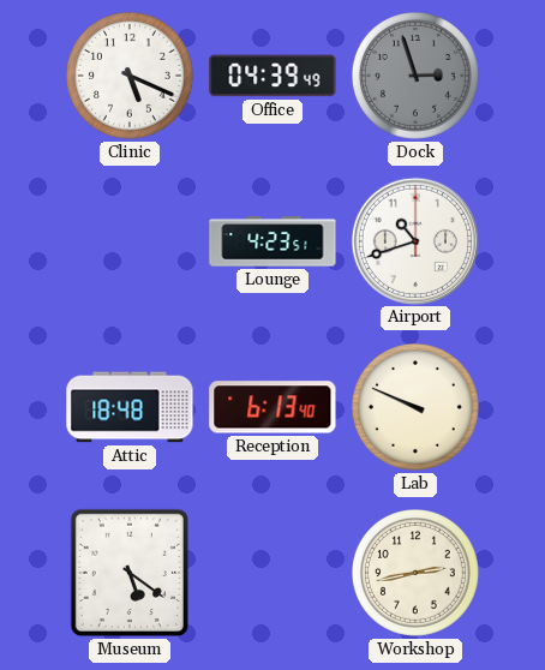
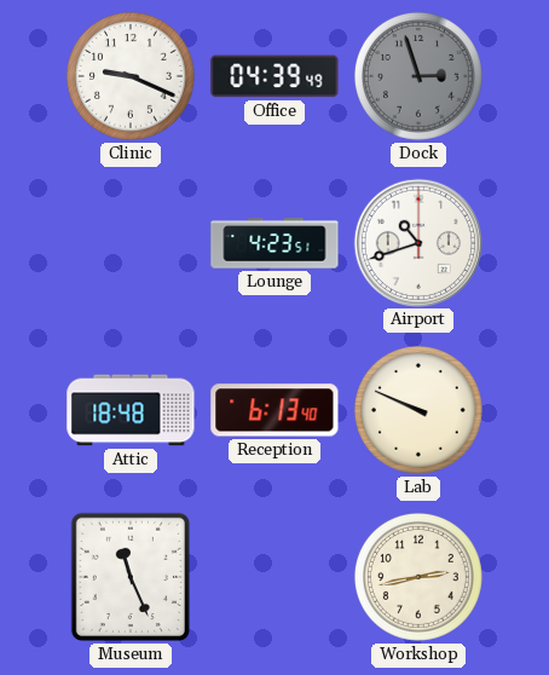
Clinic: 5:19 -> 9:19
Museum: 5:21 -> 11:26
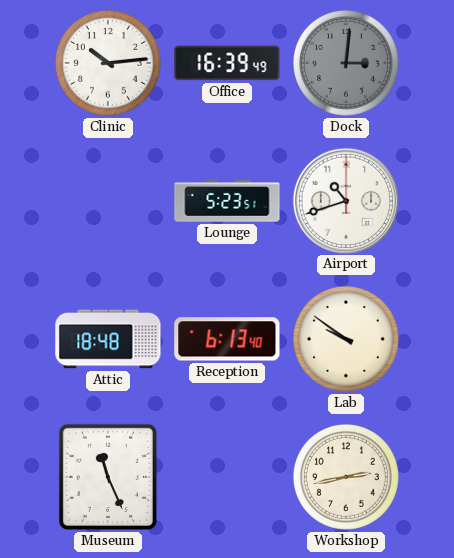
Clinic: 9:19 -> 10:14
Office: 04:39 -> 16:39
Dock: 2:57 -> 3:01
Lounge: 4:23 -> 5:23
Lab: 9:49 -> 9:51
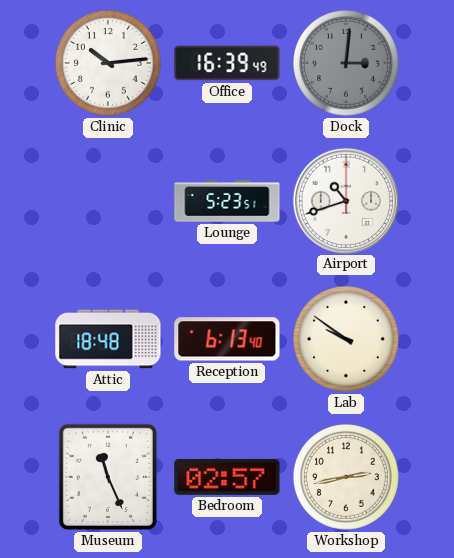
Bedroom: none -> 02:57
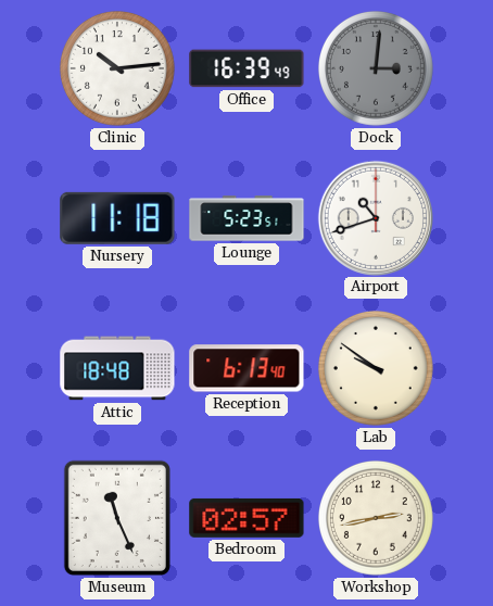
Nursery: none -> 11:18
